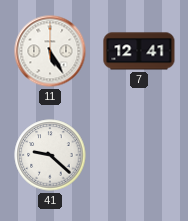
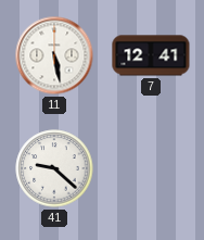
11: 5:25 -> 5:28
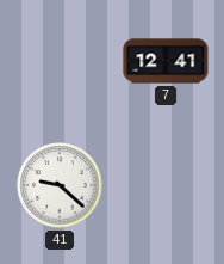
11: 5:28 -> none
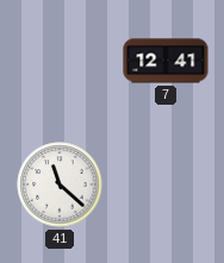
41: 9:22 -> 11:22
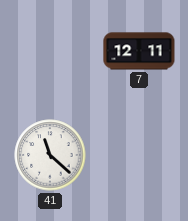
7: 12:41 -> 12:11
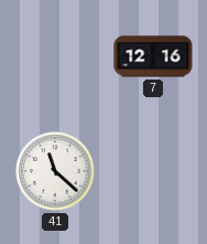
7: 12:11 -> 12:16
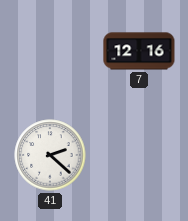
41: 11:22 -> 2:22
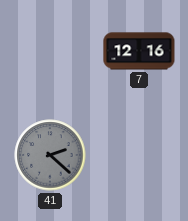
41 dial: white -> grey
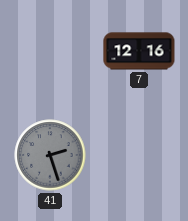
41: 2:22 -> 2:27
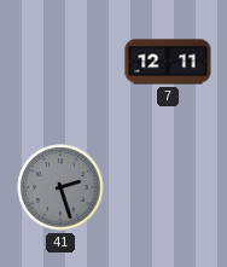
7: 12:16 -> 12:11
